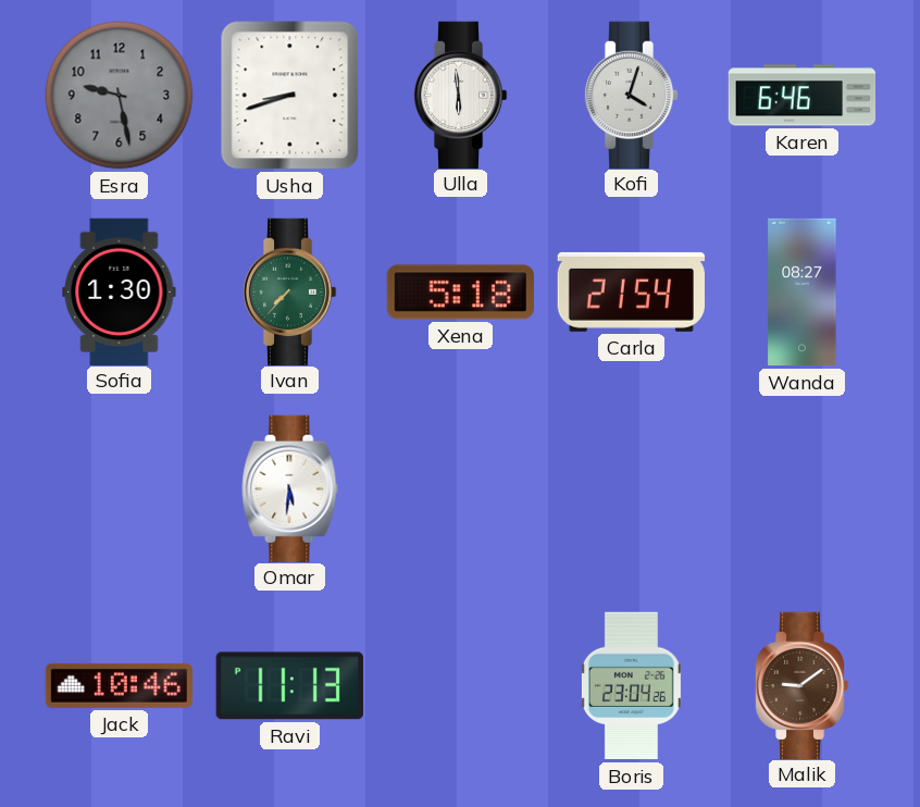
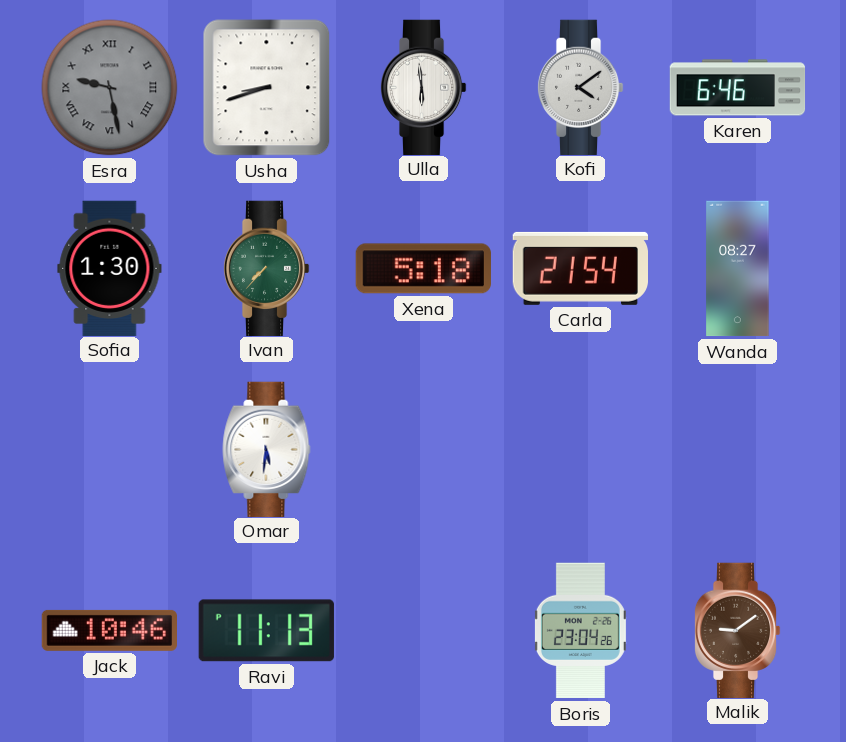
Esra numerals: Arabic -> Roman
Kofi: 4:03 -> 4:09
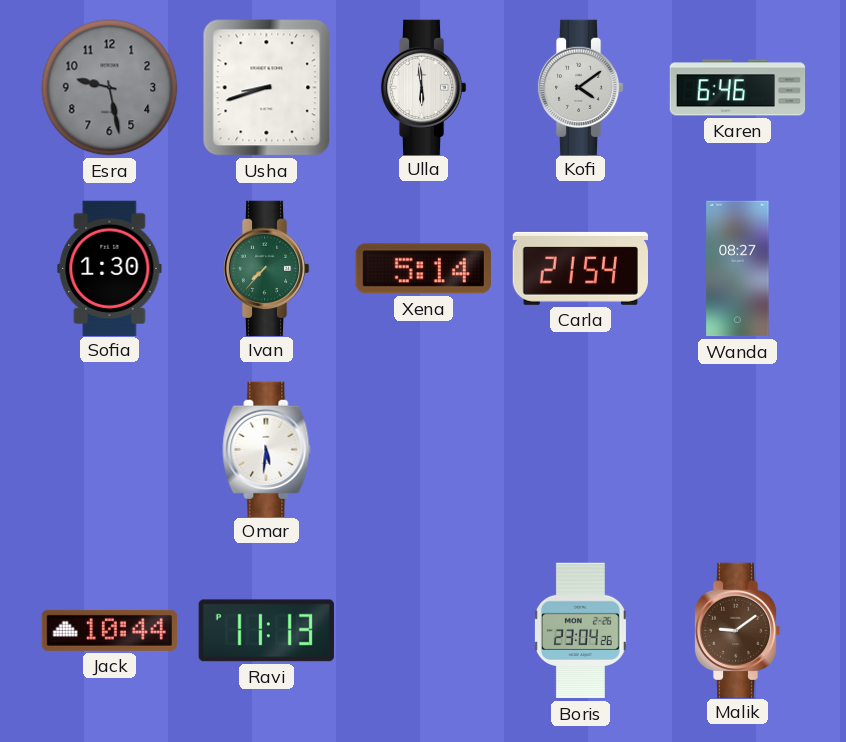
Esra numerals: Roman -> Arabic
Xena: 5:18 -> 5:14
Jack: 10:46 -> 10:44
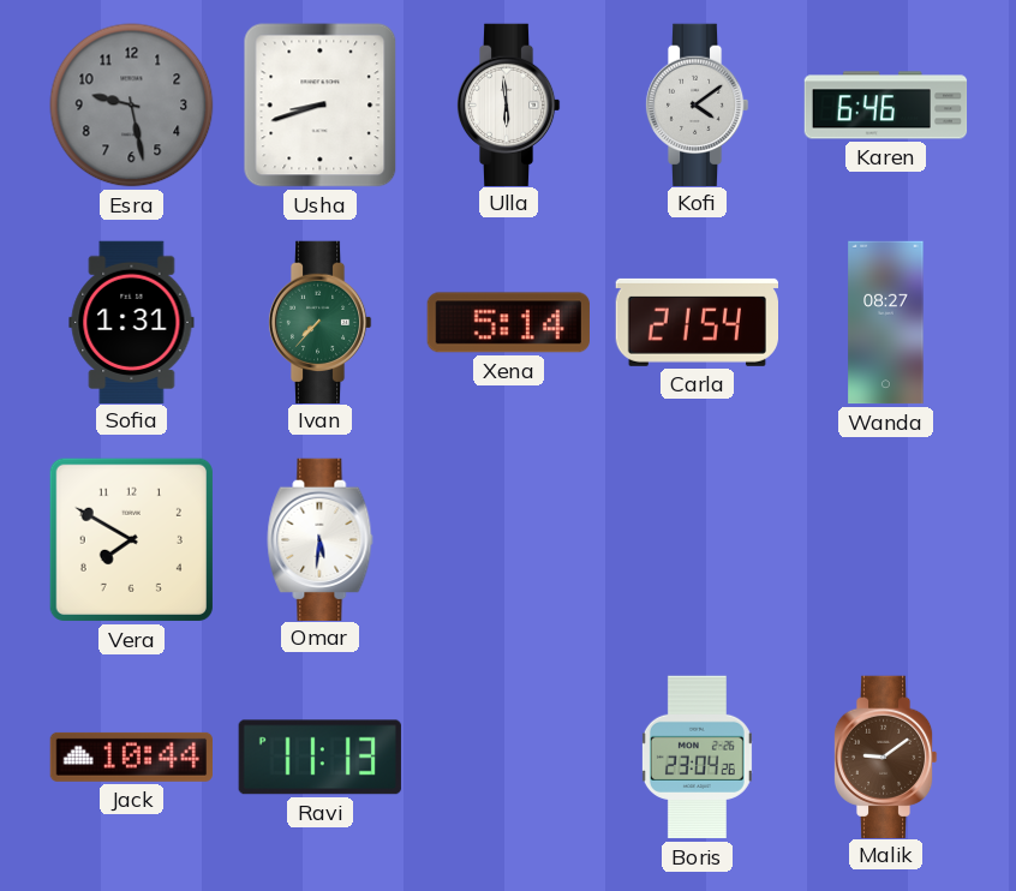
Sofia: 1:30 -> 1:31
Vera: none -> 7:50
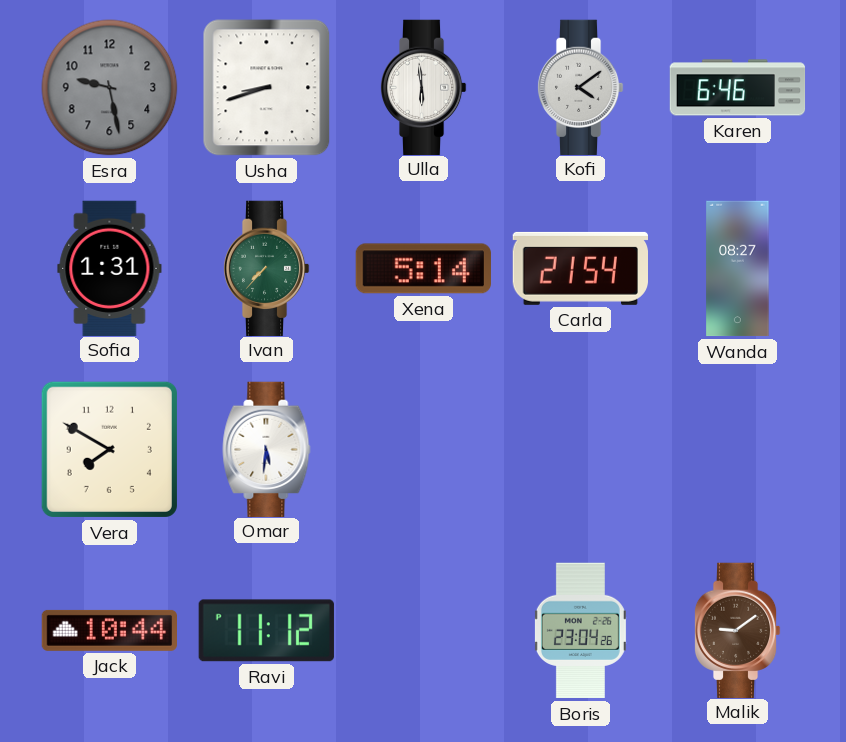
Ravi: 11:13 -> 11:12
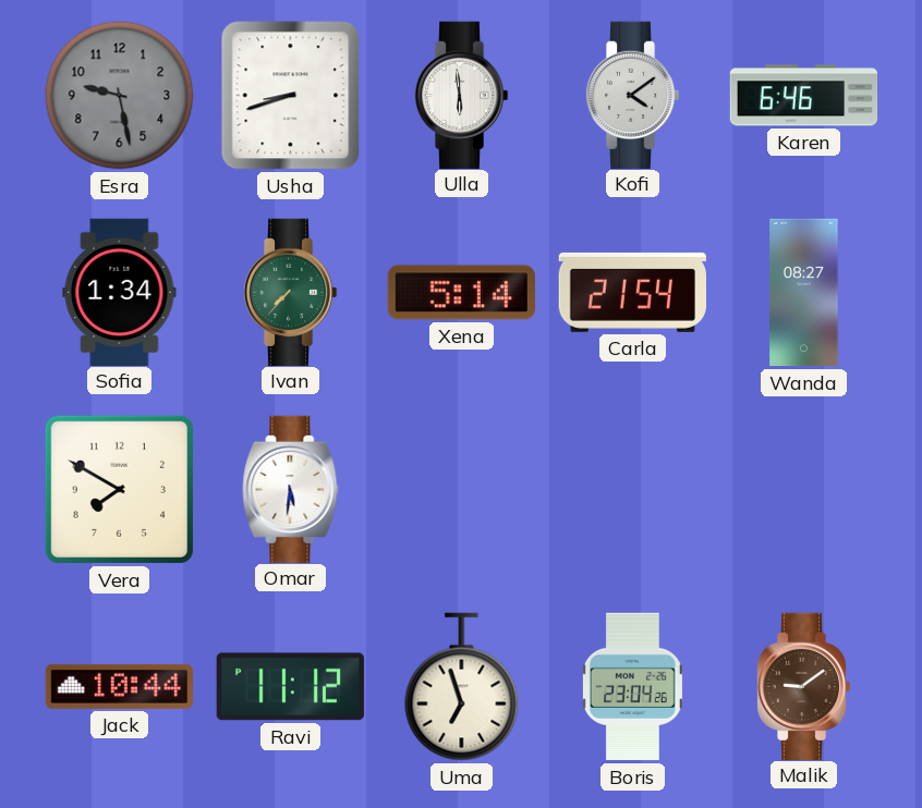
Sofia: 1:31 -> 1:34
Uma: none -> 6:57
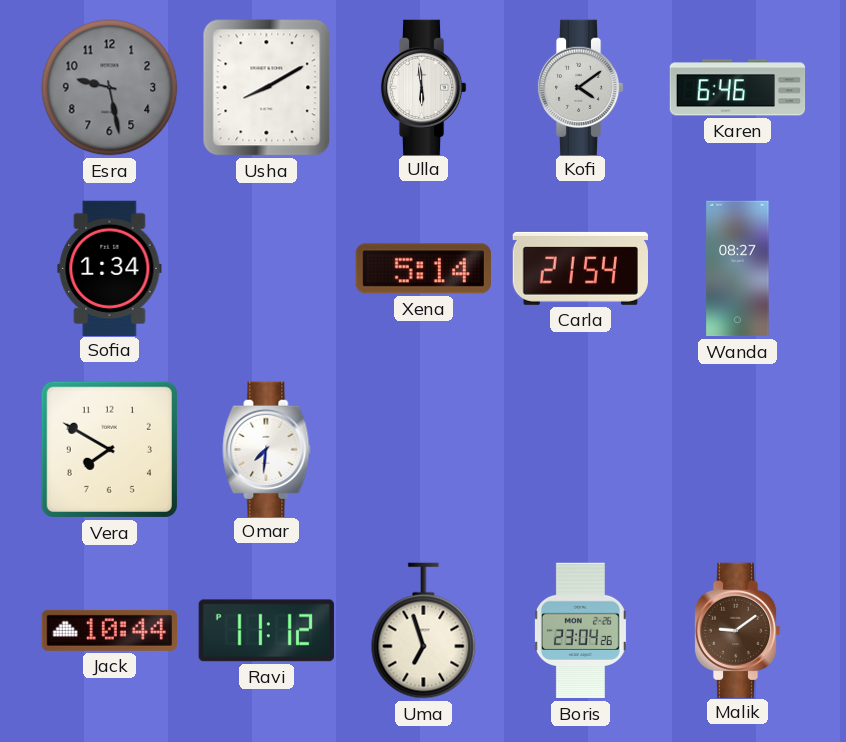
Usha: 8:42 -> 8:10
Ivan: 7:37 -> none
Omar: 5:31 -> 7:31
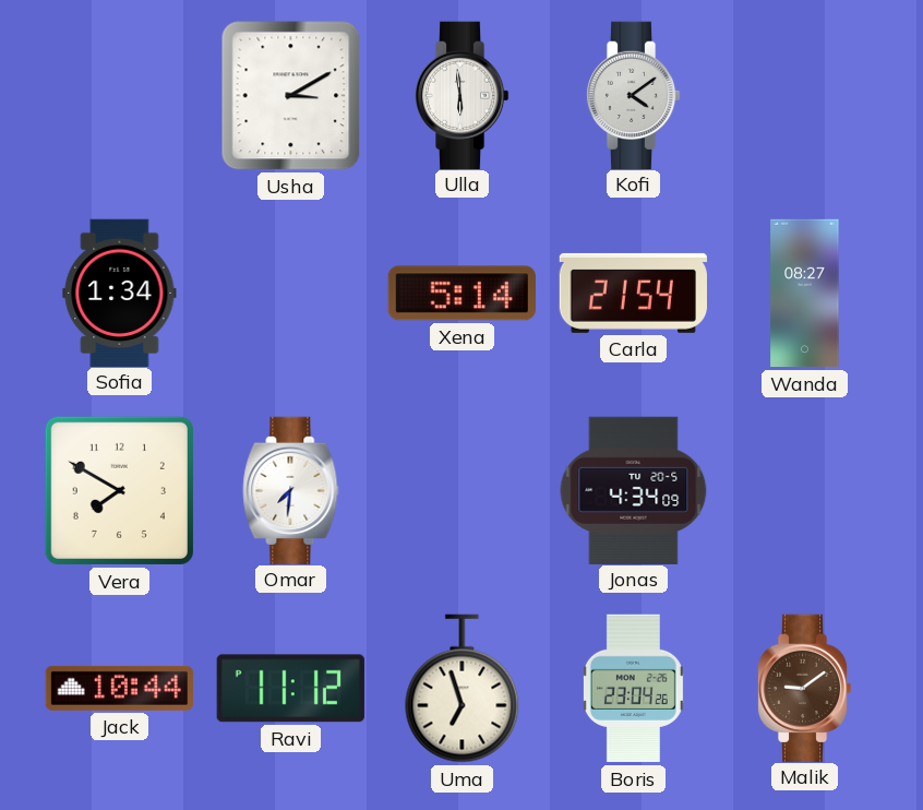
Esra: 9:28 -> none
Usha: 8:10 -> 3:10
Karen: 6:46 -> none
Jonas: none -> 4:34
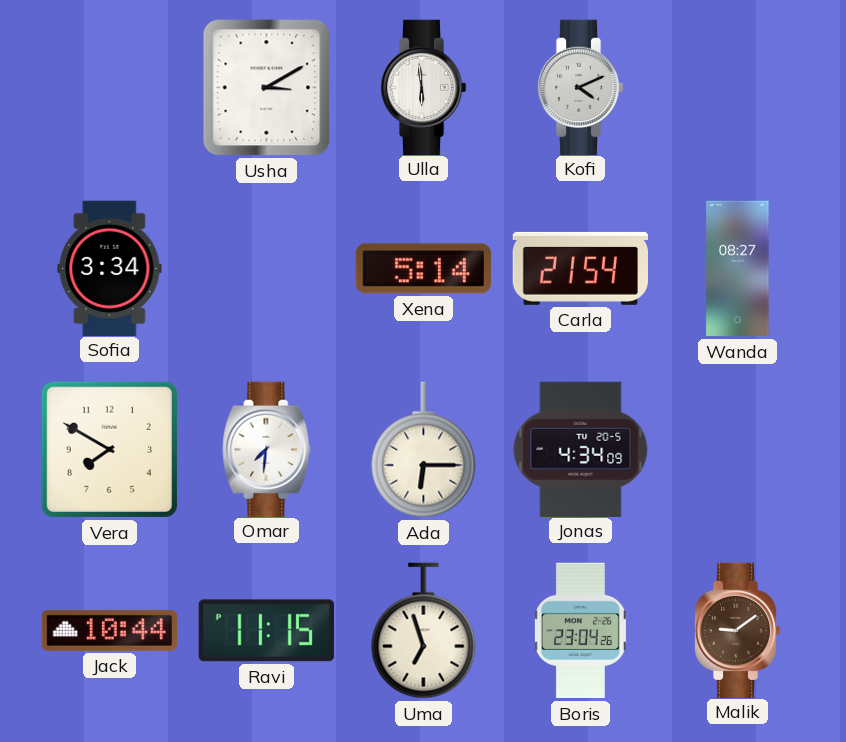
Kofi: 4:09 -> 4:11
Sofia: 1:34 -> 3:34
Ada: none -> 6:15
Ravi: 11:12 -> 11:15
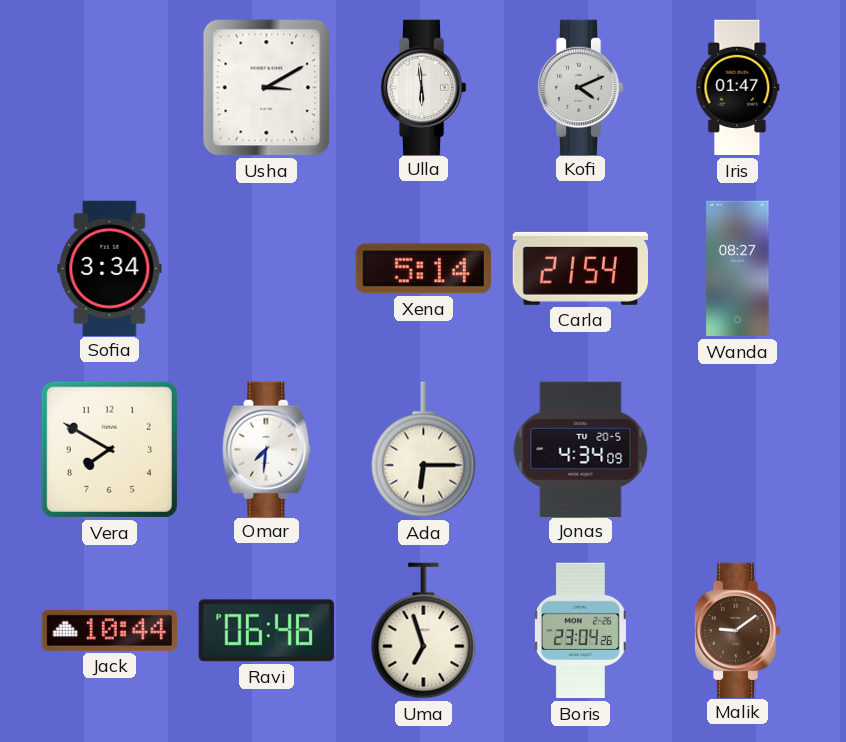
Iris: none -> 01:47
Ravi: 11:15 -> 06:46
